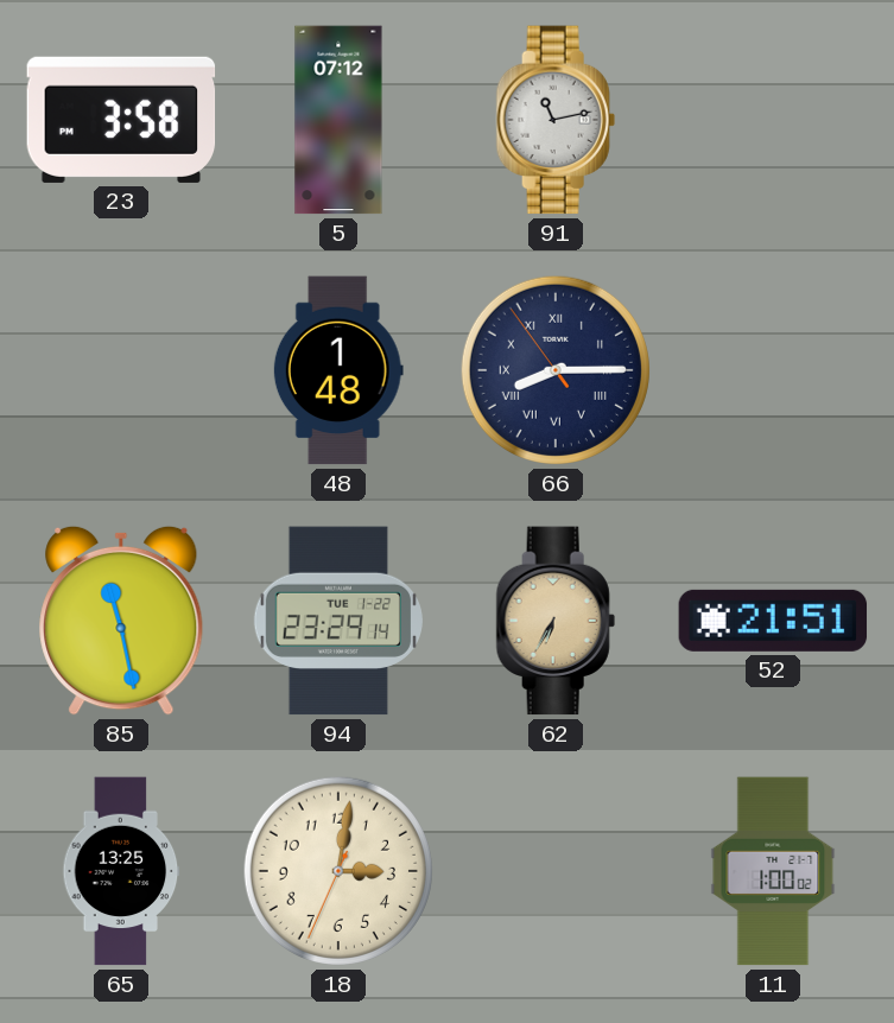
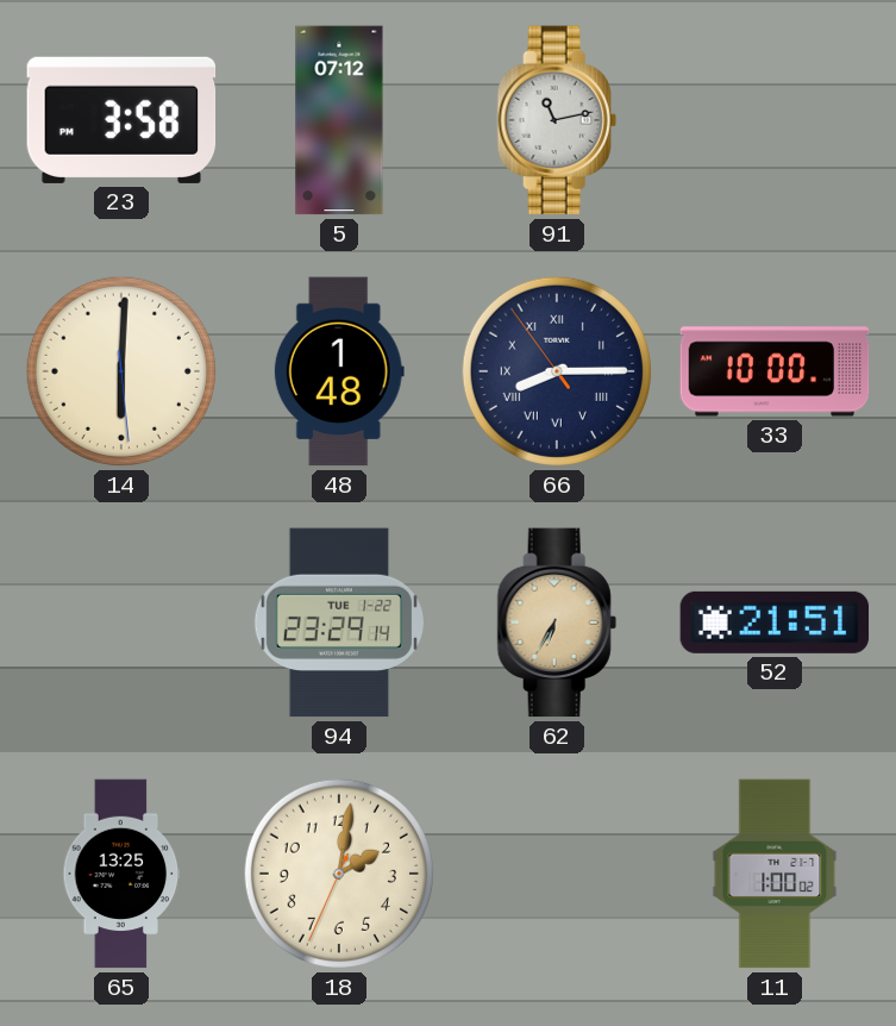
14: none -> 6:00
33: none -> 10:00
85: 11:28 -> none
18: 3:01 -> 2:01
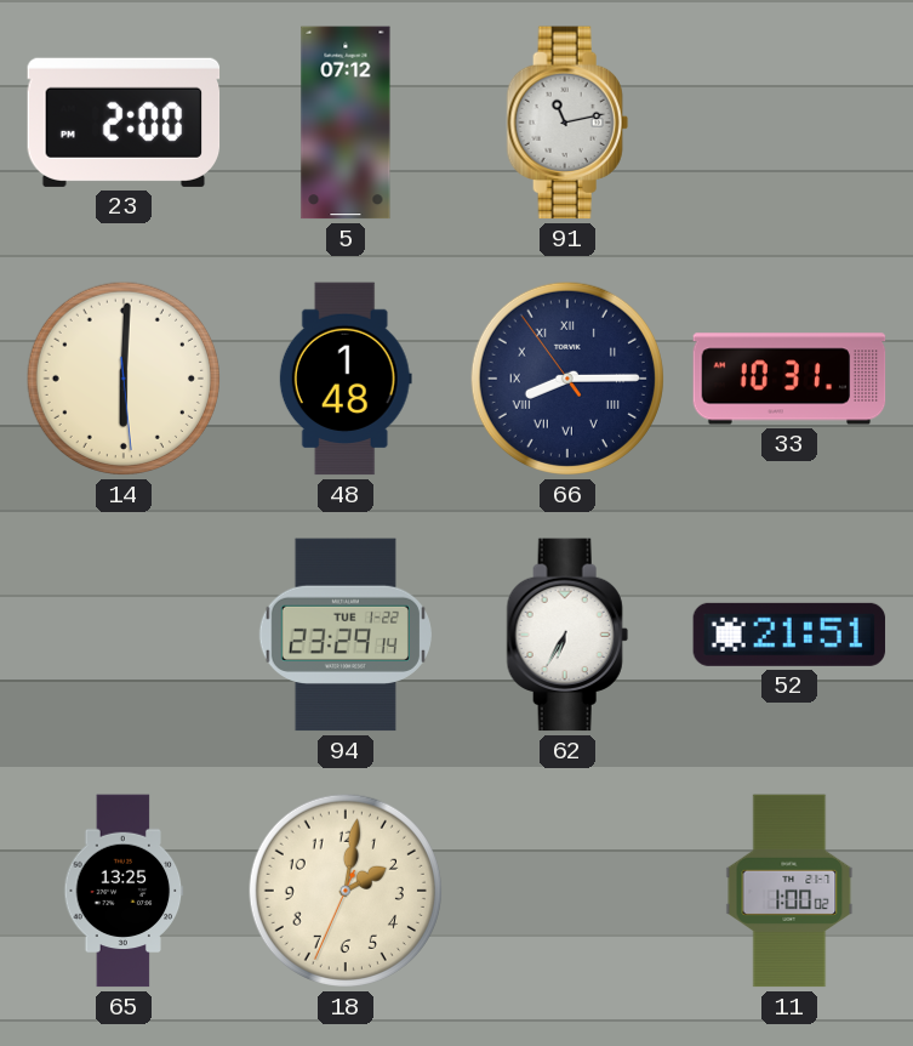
23: 3:58 -> 2:00
33: 10:00 -> 10:31
62 dial: champagne -> white
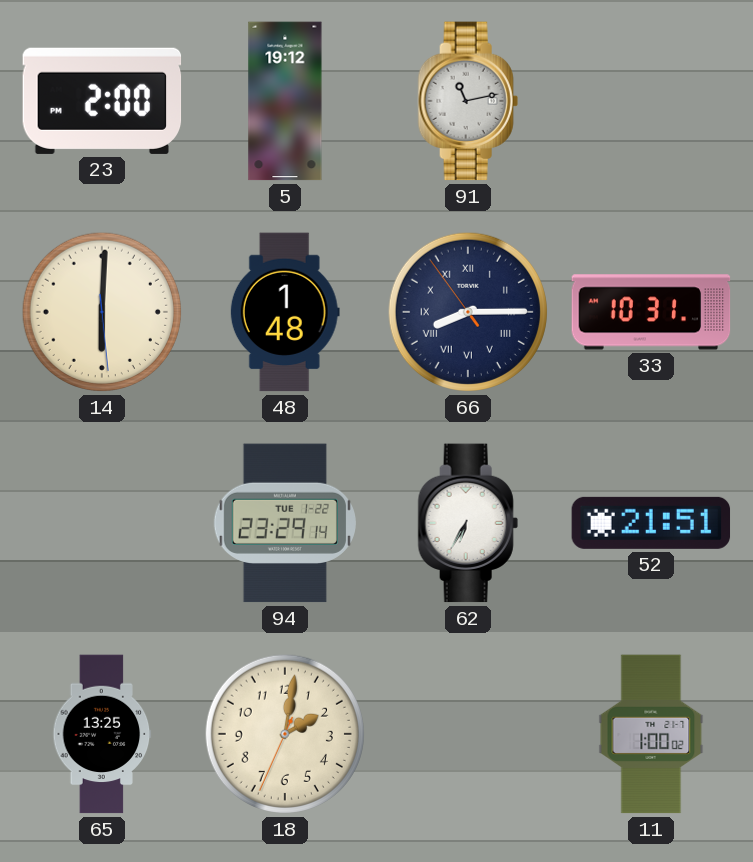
5: 07:12 -> 19:12
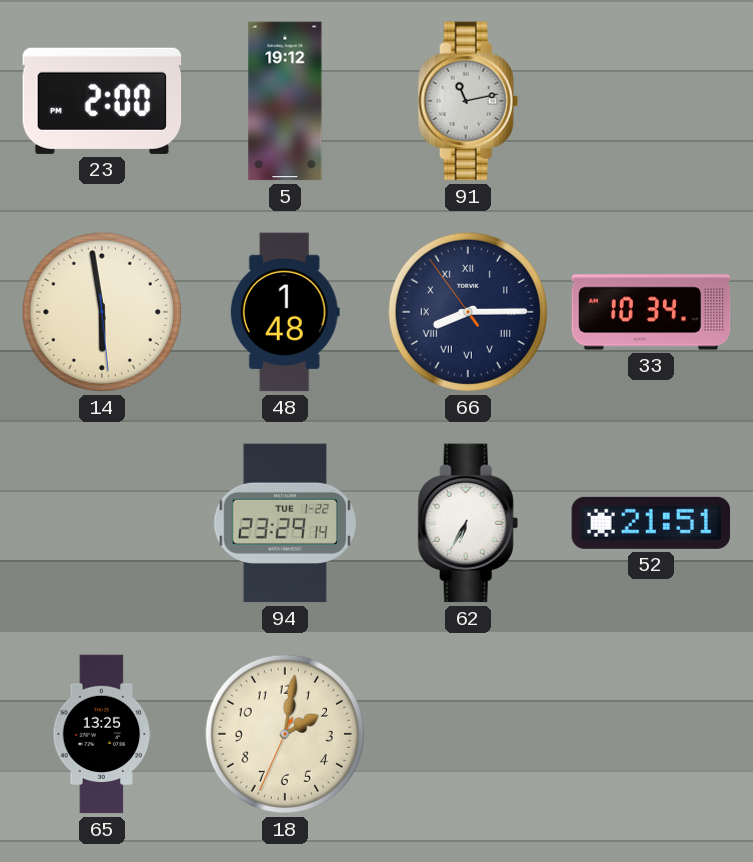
14: 6:00 -> 5:58
33: 10:31 -> 10:34
11: 1:00 -> none
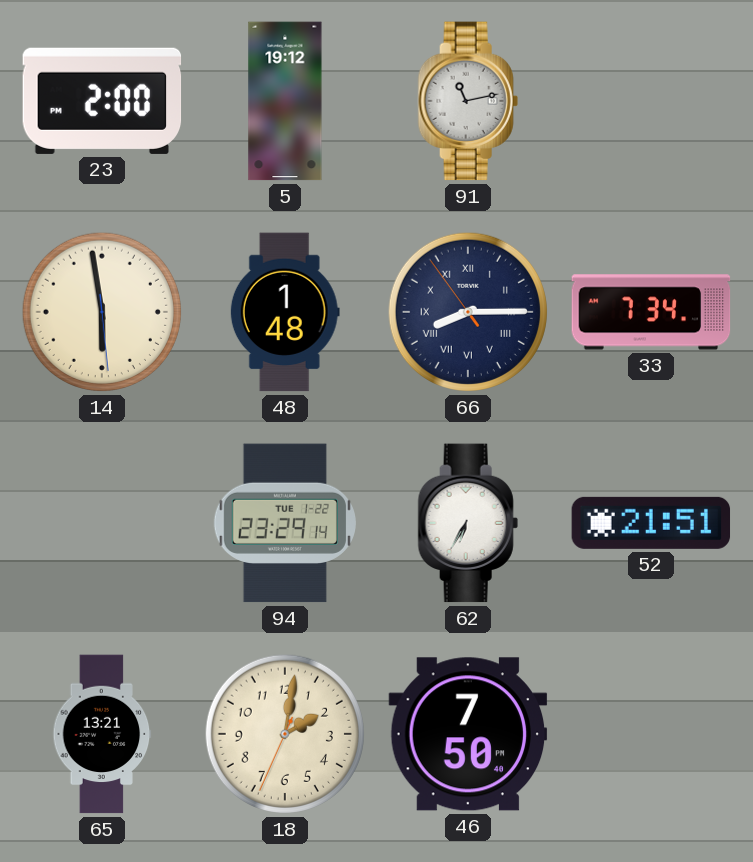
33: 10:34 -> 7:34
65: 13:25 -> 13:21
46: none -> 7:50
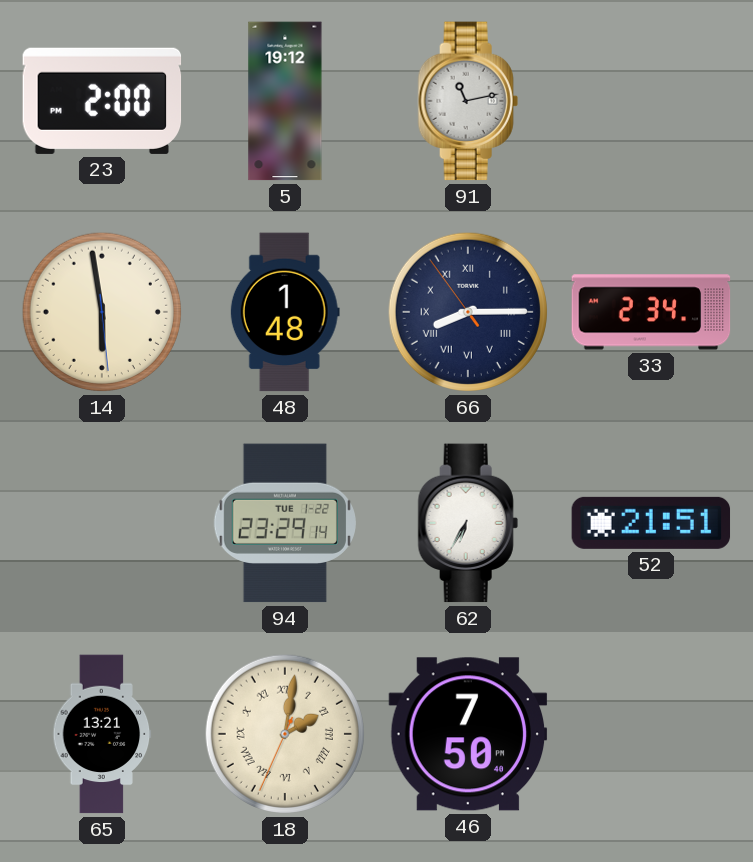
33: 7:34 -> 2:34
18 numerals: Arabic -> Roman
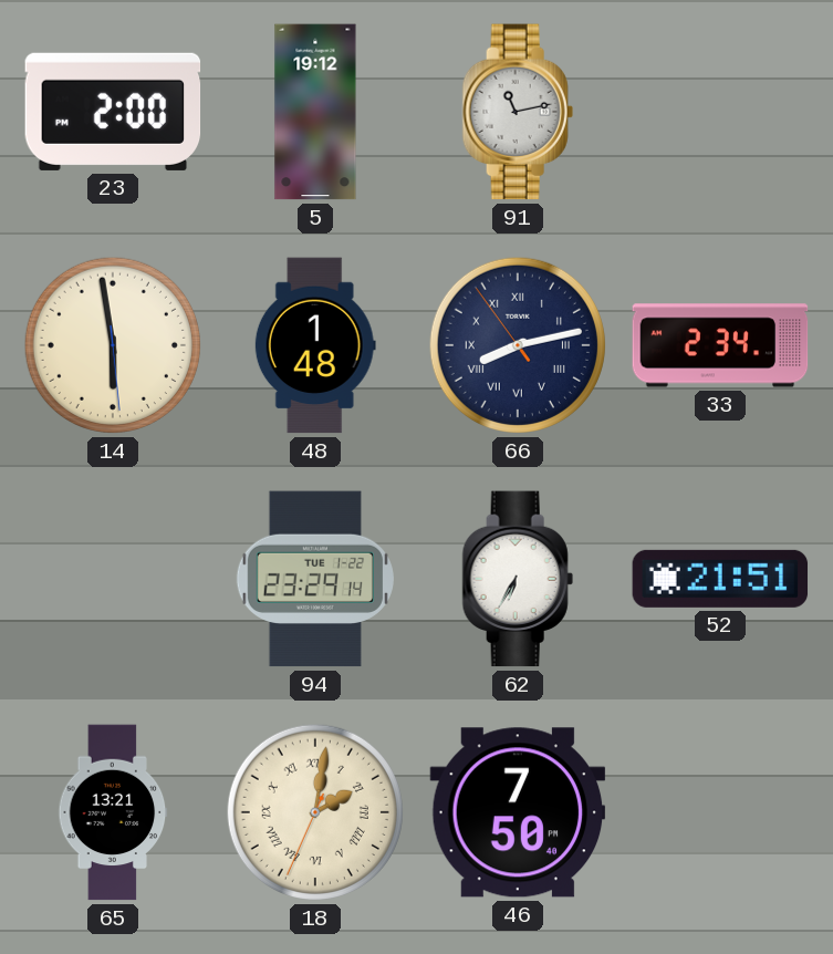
66: 8:14 -> 8:12
